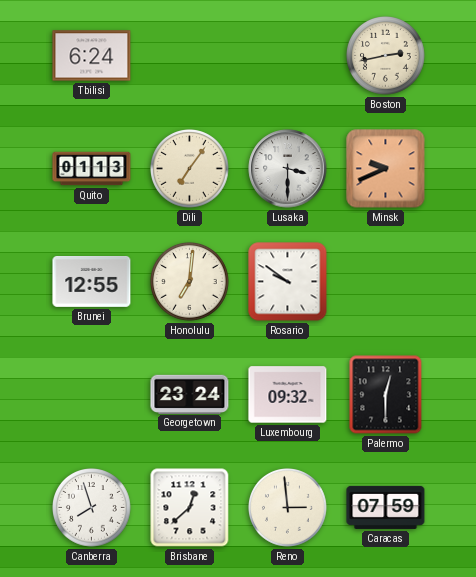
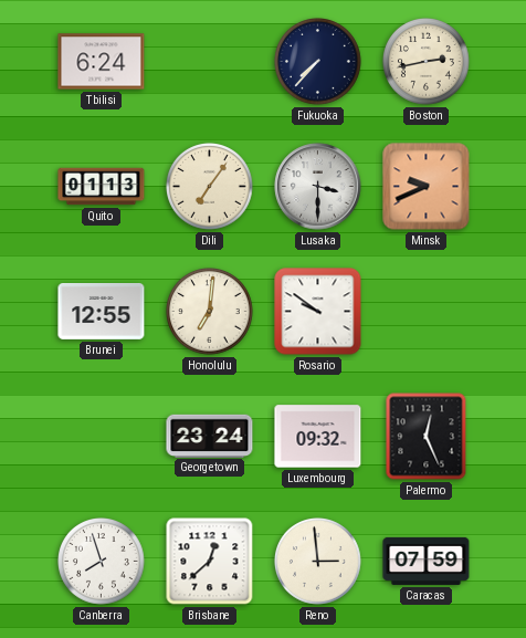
Fukuoka: none -> 7:37
Palermo: 12:30 -> 12:26
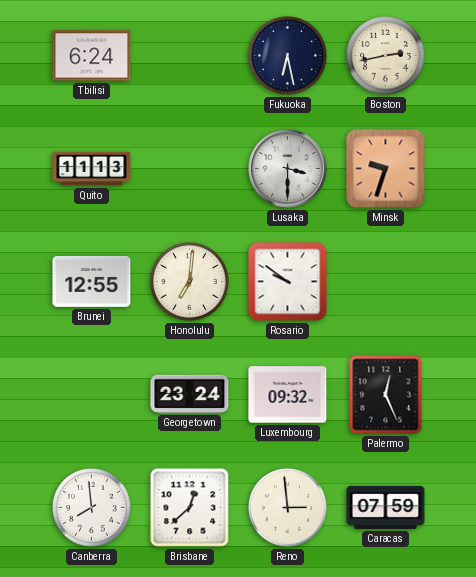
Fukuoka: 7:37 -> 6:28
Quito: 01:13 -> 11:13
Dili: 7:06 -> none
Minsk: 9:41 -> 9:33
Canberra: 7:57 -> 7:59
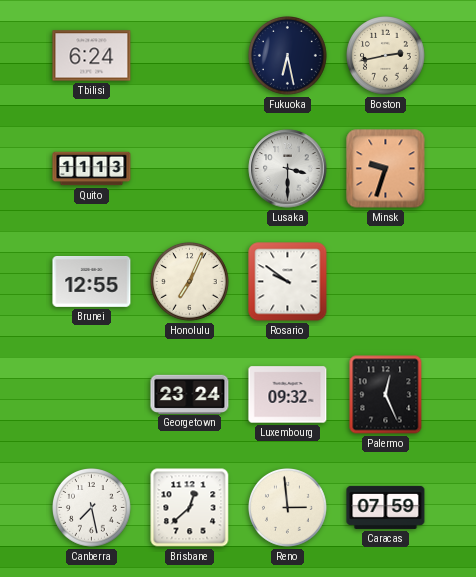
Honolulu: 7:01 -> 7:04
Canberra: 7:59 -> 7:28
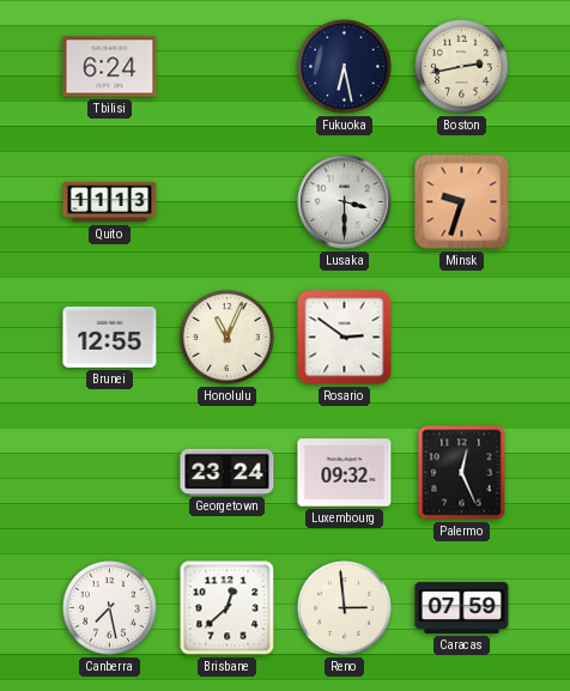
Honolulu: 7:04 -> 11:04
Rosario: 9:51 -> 2:51
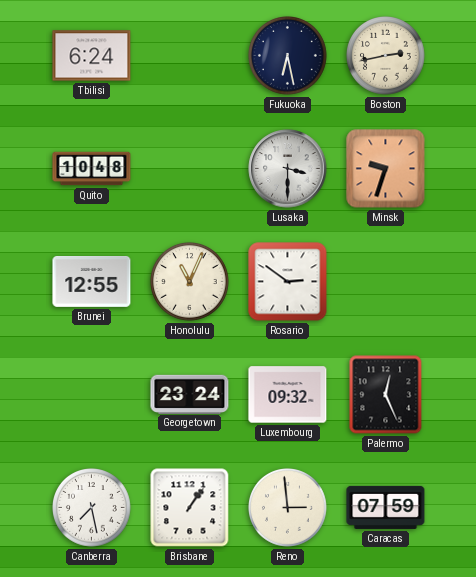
Quito: 11:13 -> 10:48
Brisbane: 12:38 -> 1:06
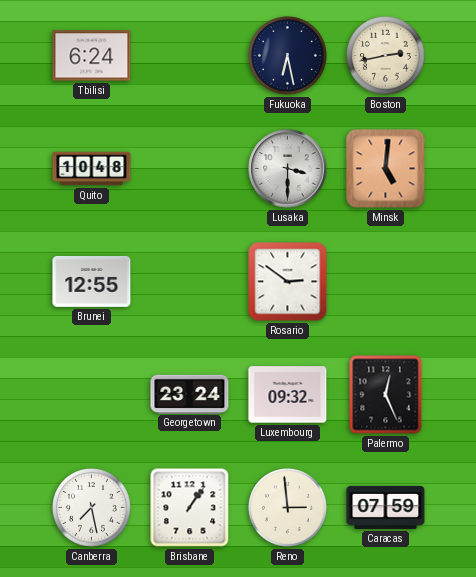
Minsk: 9:33 -> 5:01
Honolulu: 11:04 -> none
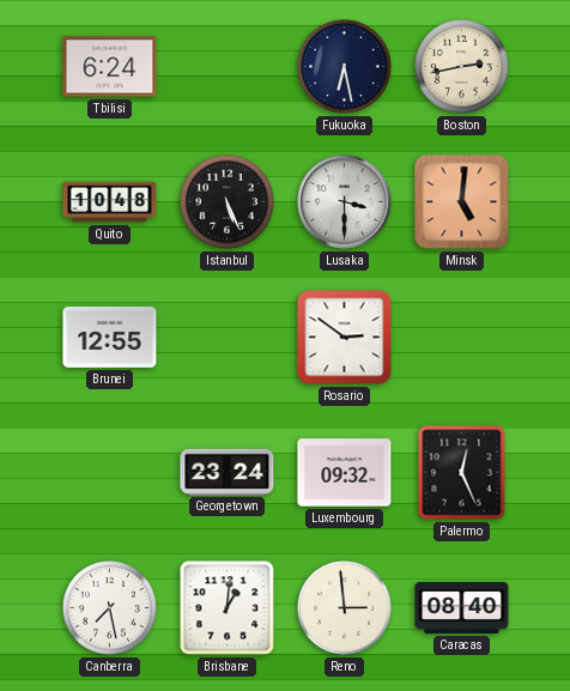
Istanbul: none -> 5:26
Brisbane: 1:06 -> 1:01
Caracas: 07:59 -> 08:40
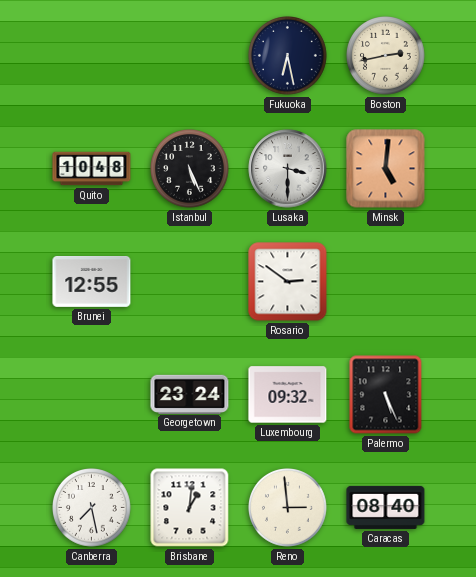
Tbilisi: 6:24 -> none
Palermo: 12:26 -> 5:26
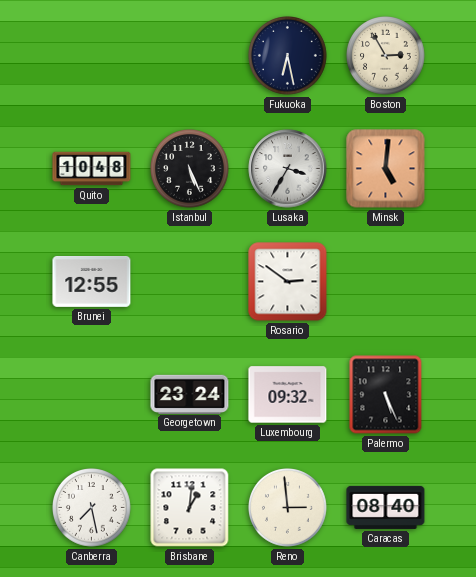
Boston: 2:43 -> 2:55
Lusaka: 3:30 -> 3:35
